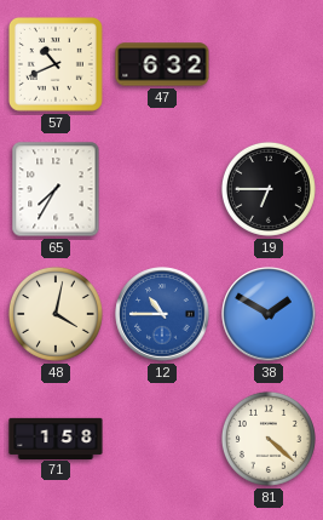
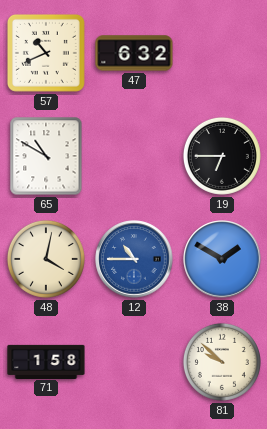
65: 7:35 -> 10:50
81: 4:22 -> 9:52
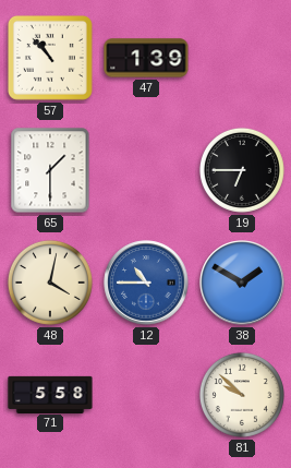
57: 10:41 -> 10:53
47: 6:32 -> 1:39
65: 10:50 -> 1:30
71: 1:58 -> 5:58
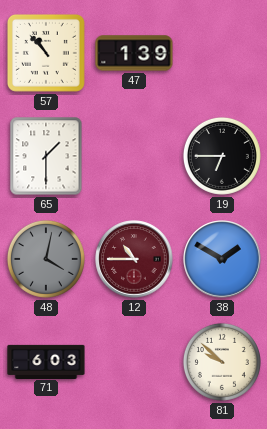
48 dial: cream -> grey
12 dial: blue -> burgundy
71: 5:58 -> 6:03
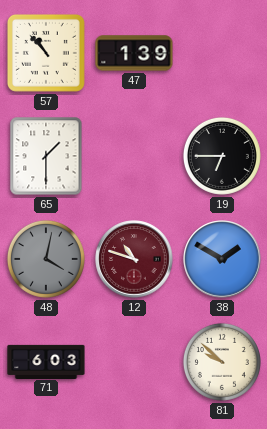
12: 10:45 -> 10:48
